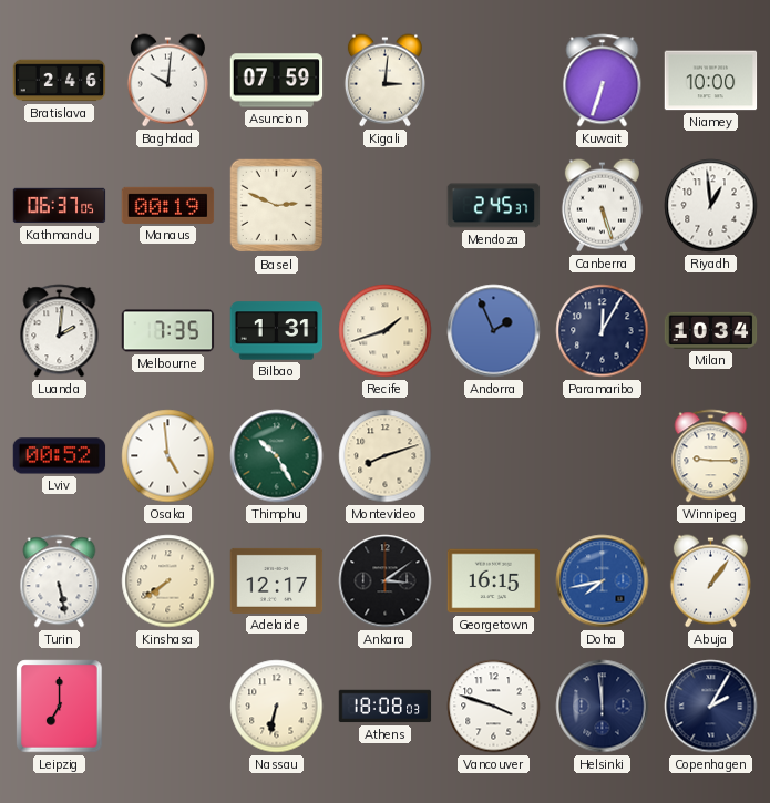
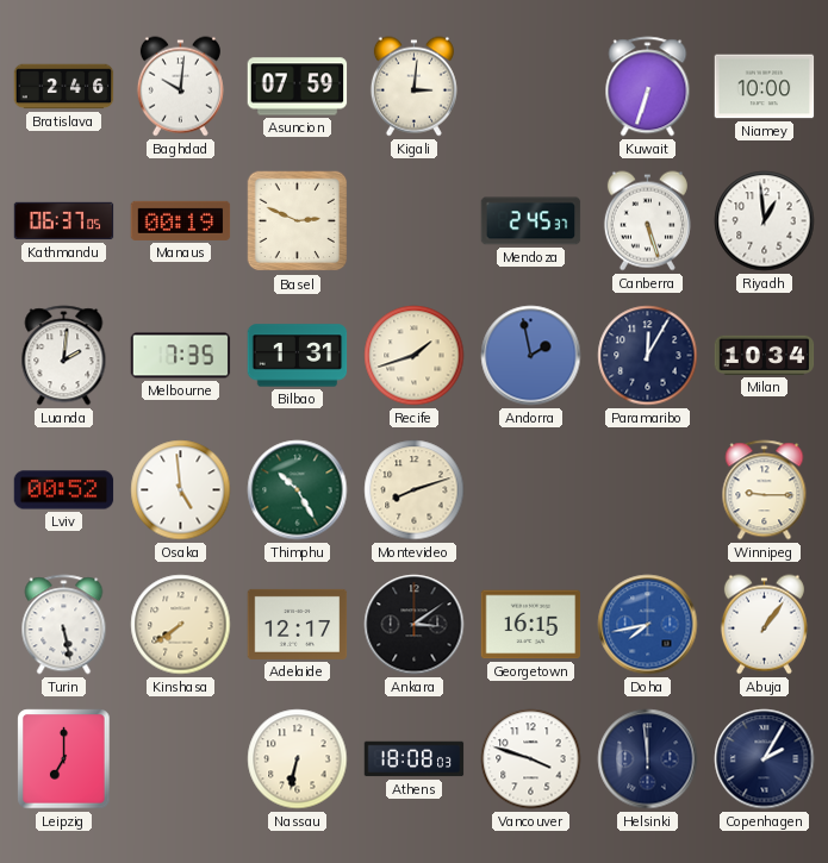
Andorra: 1:56 -> 1:58
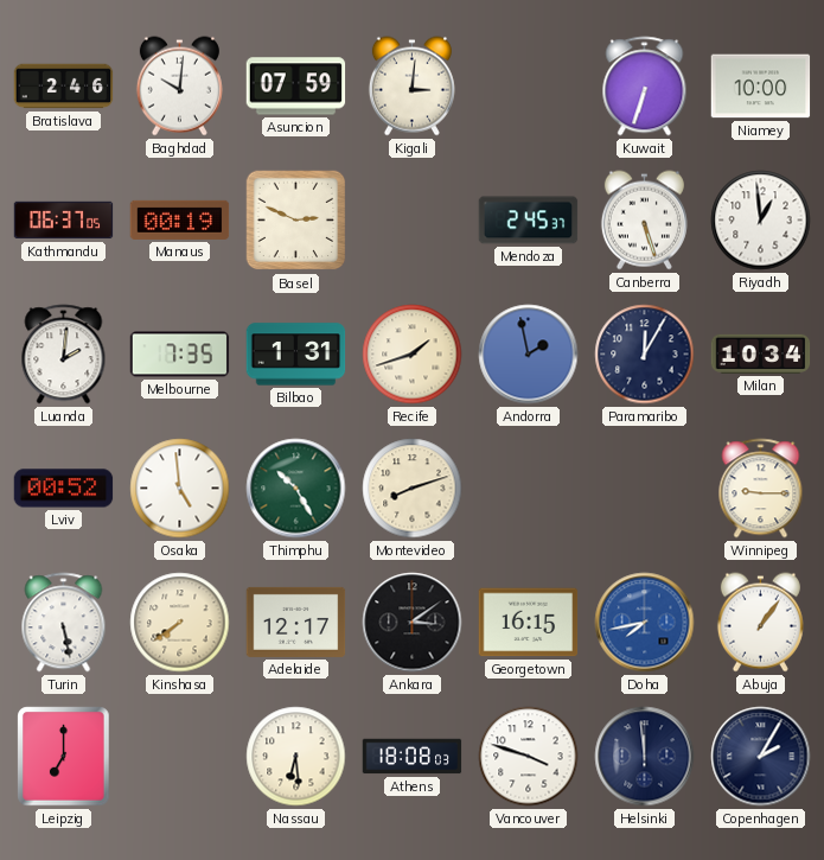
Nassau: 6:32 -> 6:29
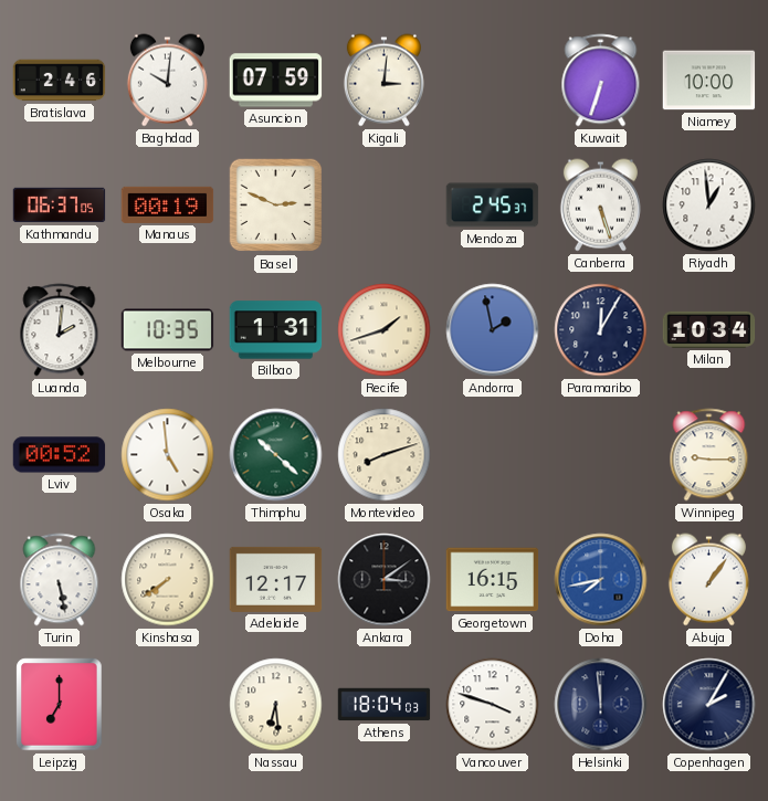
Melbourne: 7:35 -> 10:35
Thimphu: 10:25 -> 10:22
Athens: 18:08 -> 18:04
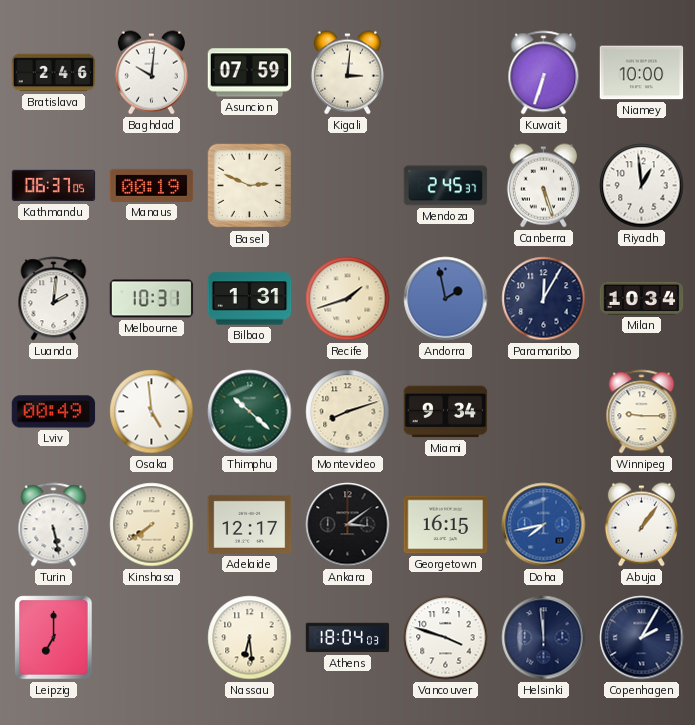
Melbourne: 10:35 -> 10:31
Lviv: 00:52 -> 00:49
Miami: none -> 9:34
